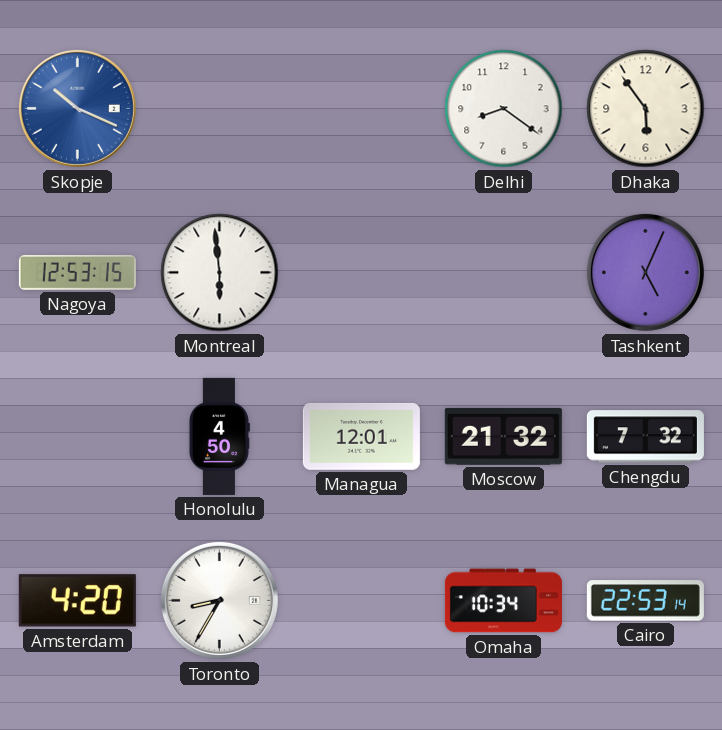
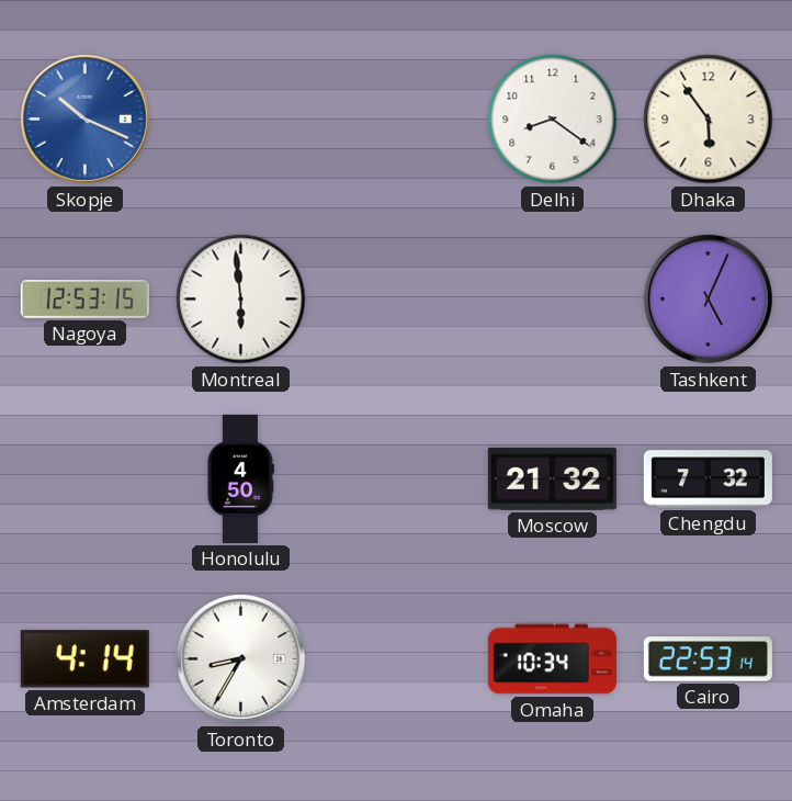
Managua: 12:01 -> none
Amsterdam: 4:20 -> 4:14
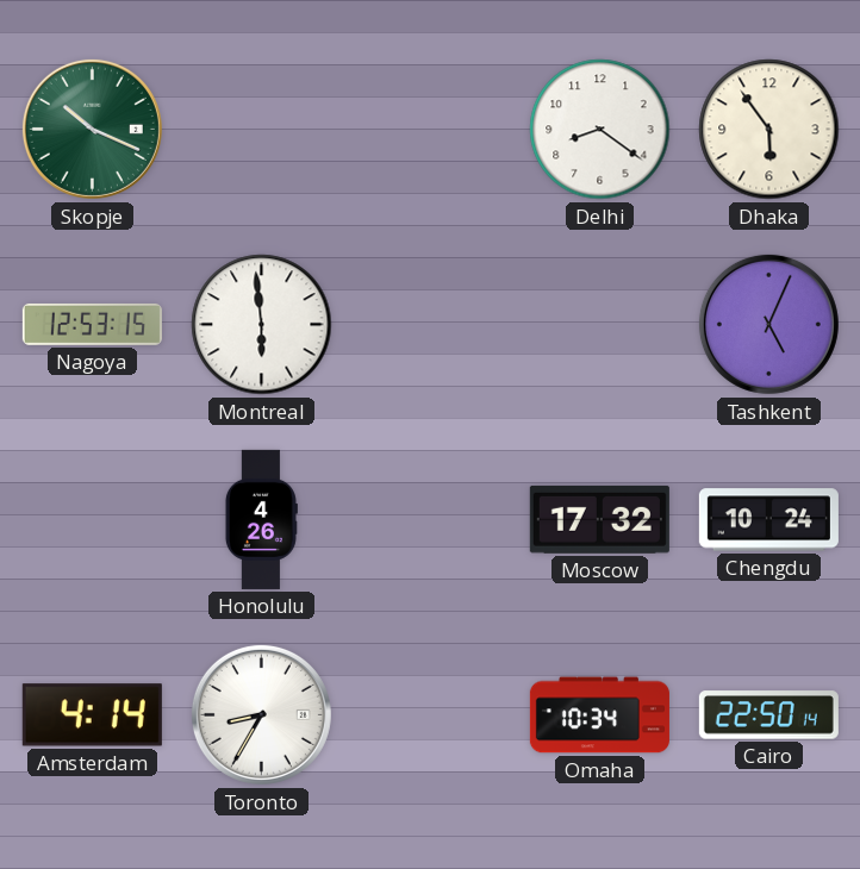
Skopje dial: blue -> green
Honolulu: 4:50 -> 4:26
Moscow: 21:32 -> 17:32
Chengdu: 7:32 -> 10:24
Cairo: 22:53 -> 22:50
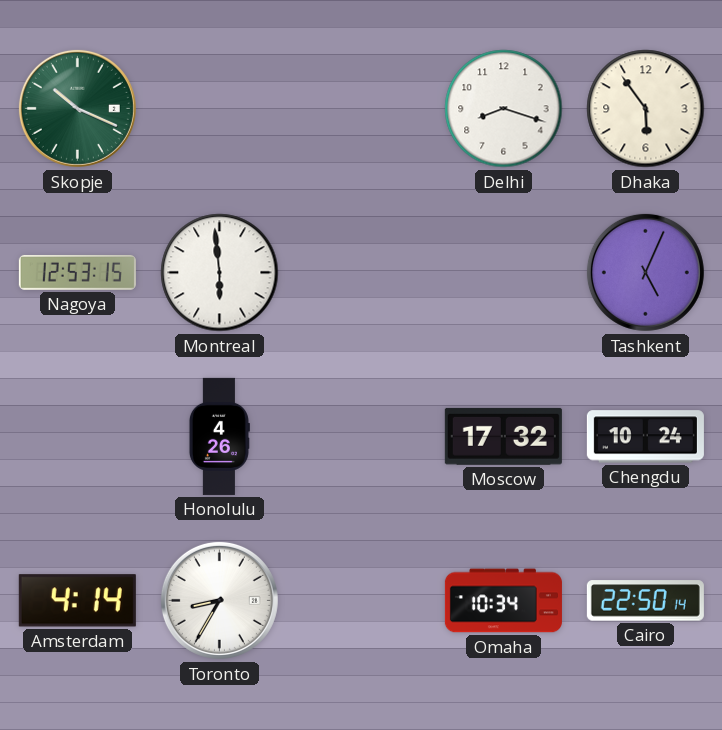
Delhi: 8:21 -> 8:18
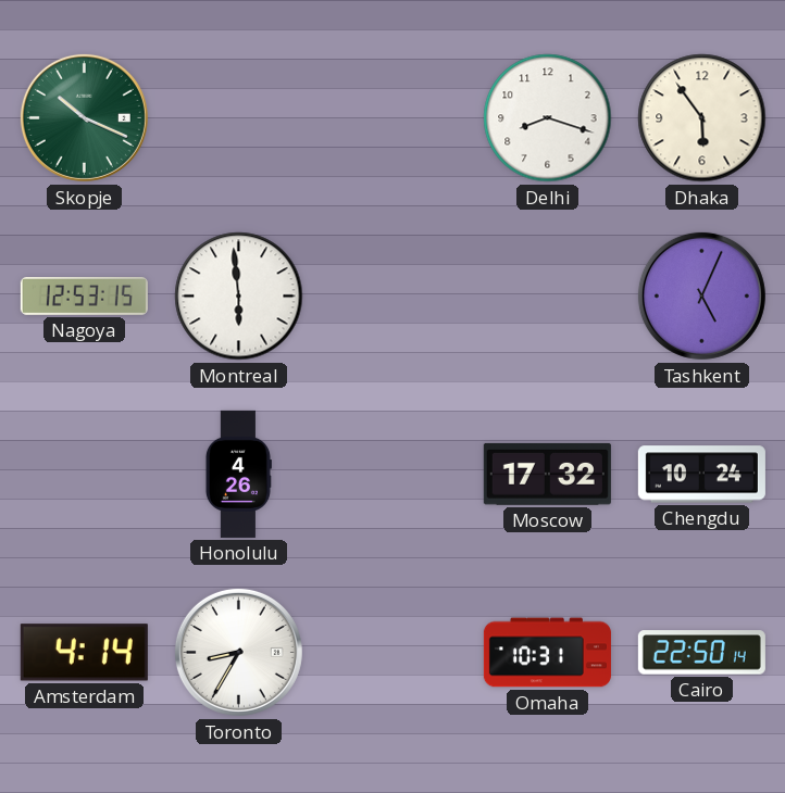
Omaha: 10:34 -> 10:31
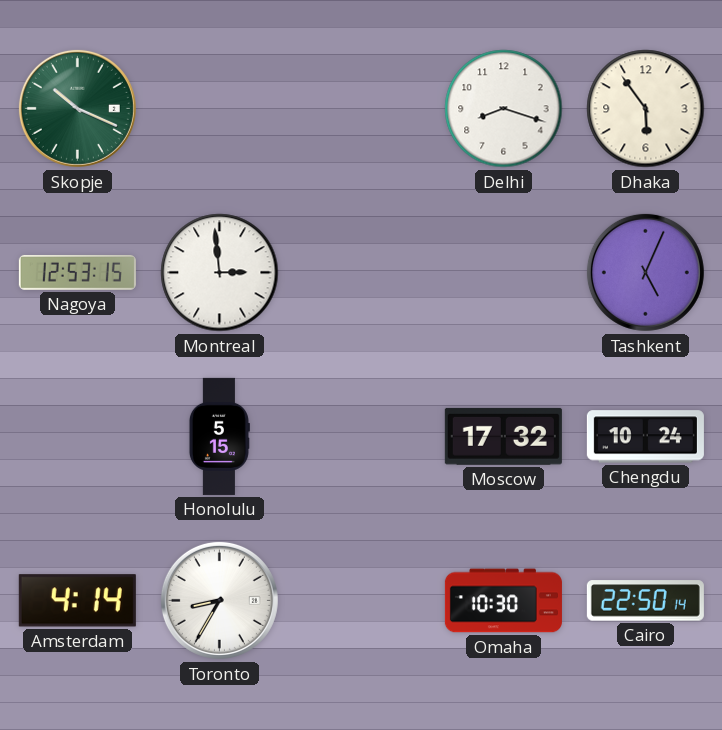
Montreal: 5:59 -> 2:59
Honolulu: 4:26 -> 5:15
Omaha: 10:31 -> 10:30
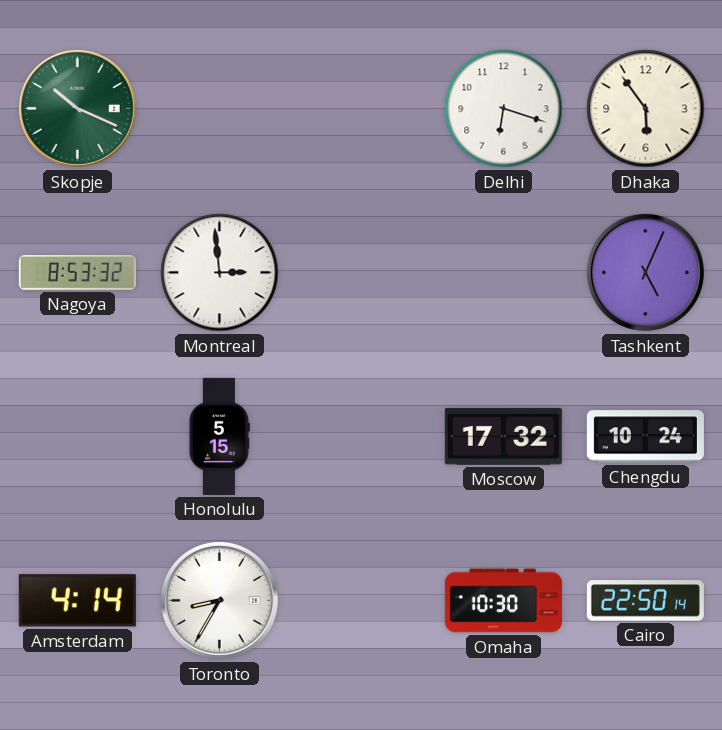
Delhi: 8:18 -> 6:18
Nagoya: 12:53 -> 8:53
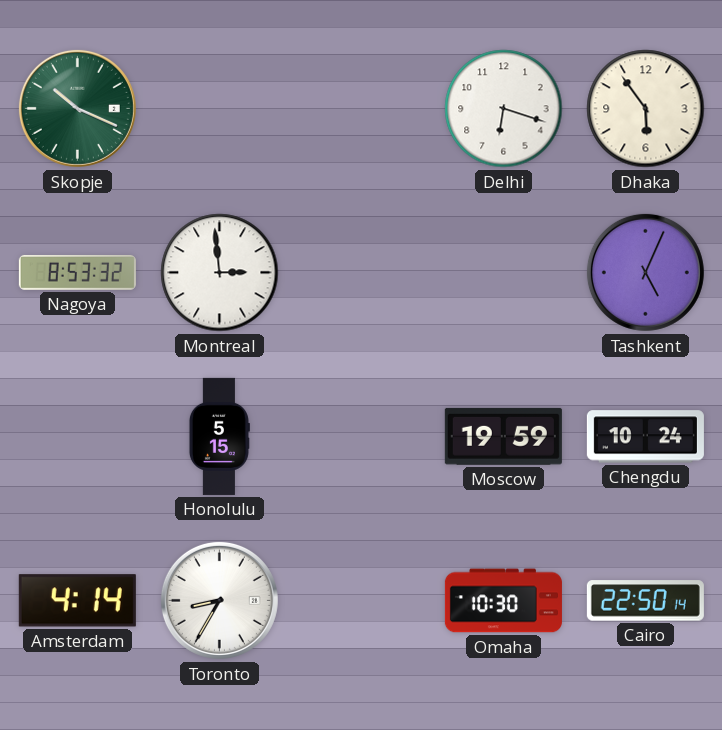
Moscow: 17:32 -> 19:59
